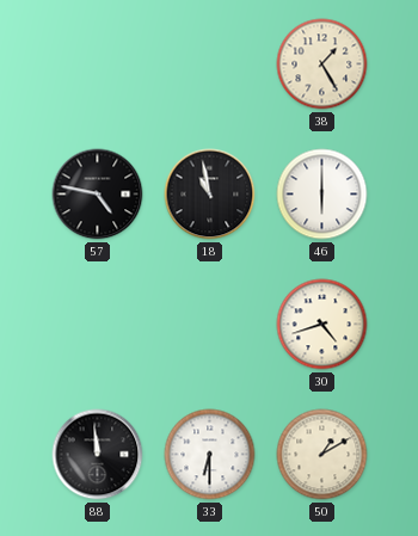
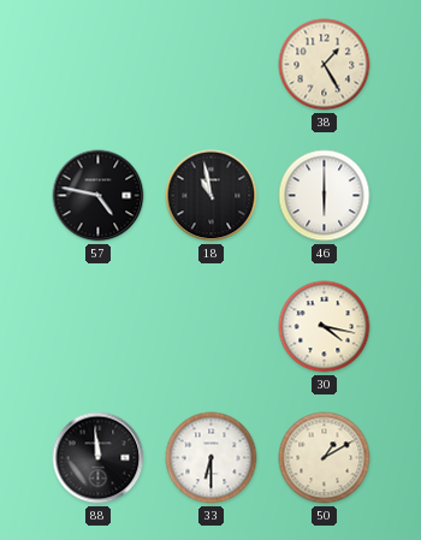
30: 4:42 -> 4:17
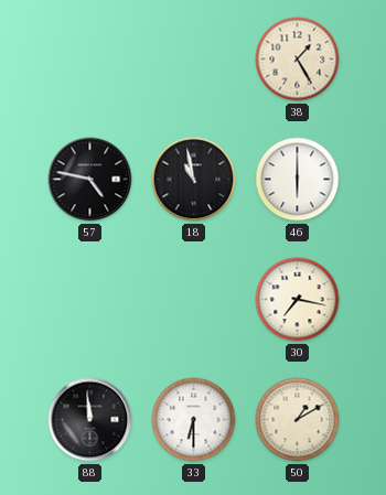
30: 4:17 -> 7:17
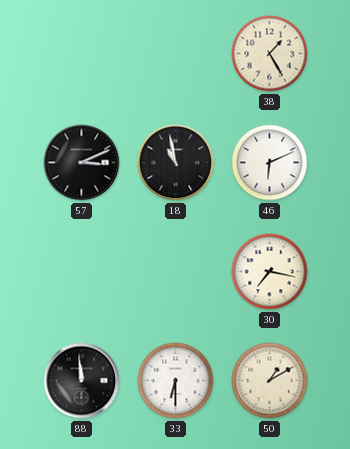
57: 4:47 -> 3:11
46: 6:00 -> 6:11
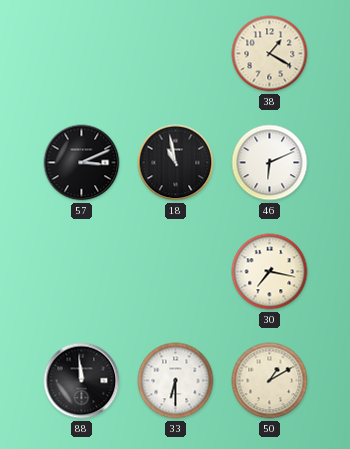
38: 1:25 -> 1:20
